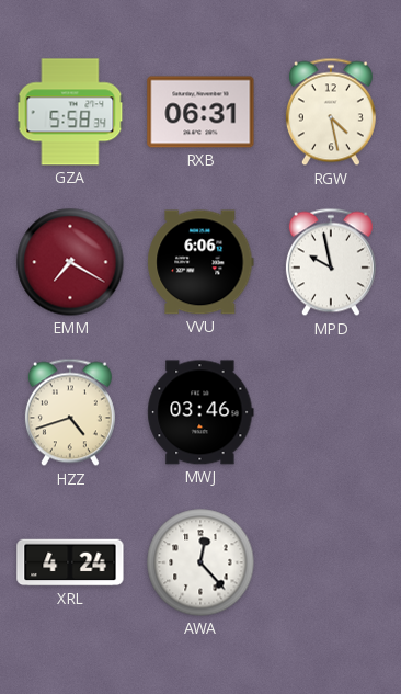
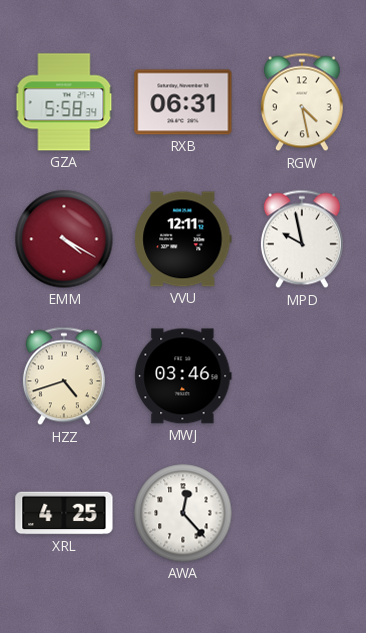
EMM: 7:20 -> 4:20
VVU: 6:06 -> 12:11
XRL: 4:24 -> 4:25
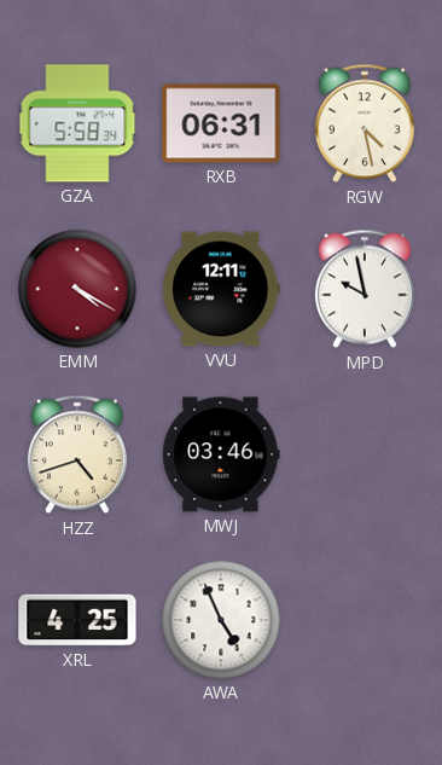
AWA: 12:23 -> 4:56
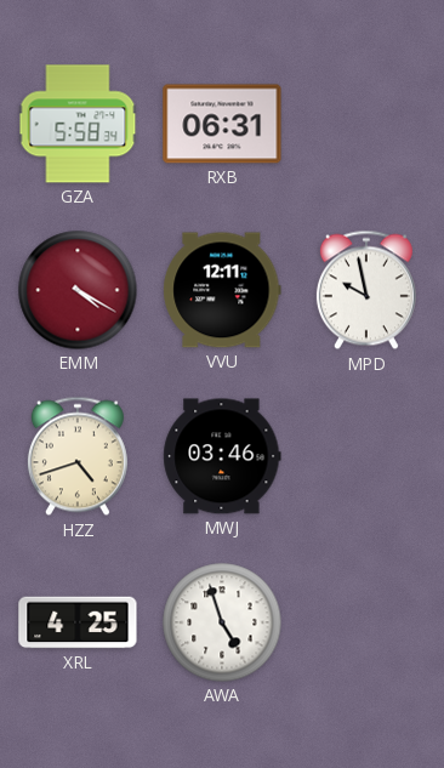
RGW: 4:28 -> none
AWA: 4:56 -> 4:57
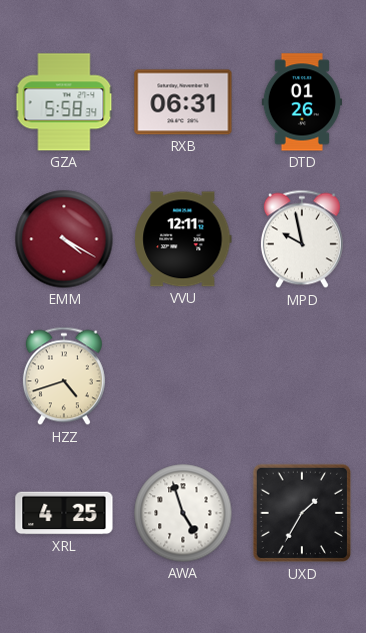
DTD: none -> 01:26
MWJ: 03:46 -> none
UXD: none -> 1:35
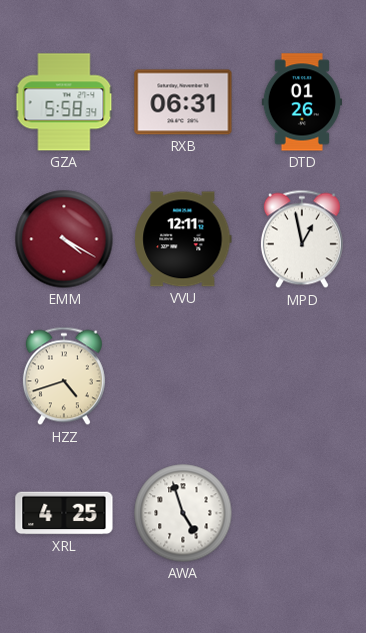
MPD: 9:58 -> 12:58
UXD: 1:35 -> none
